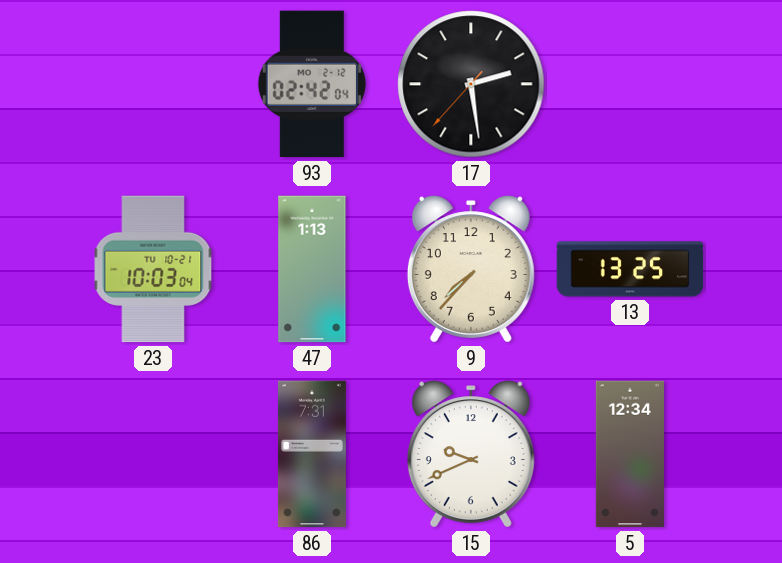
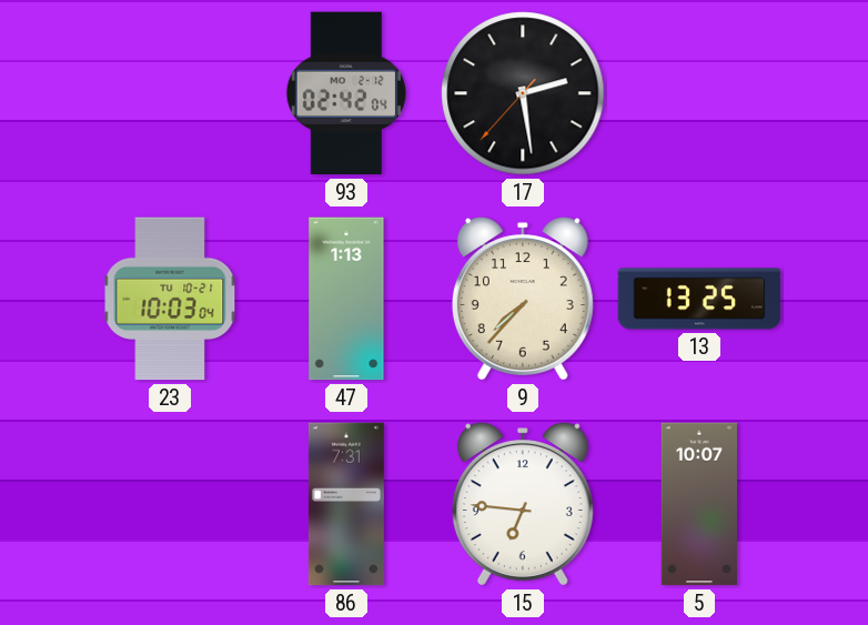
15: 9:41 -> 6:46
5: 12:34 -> 10:07
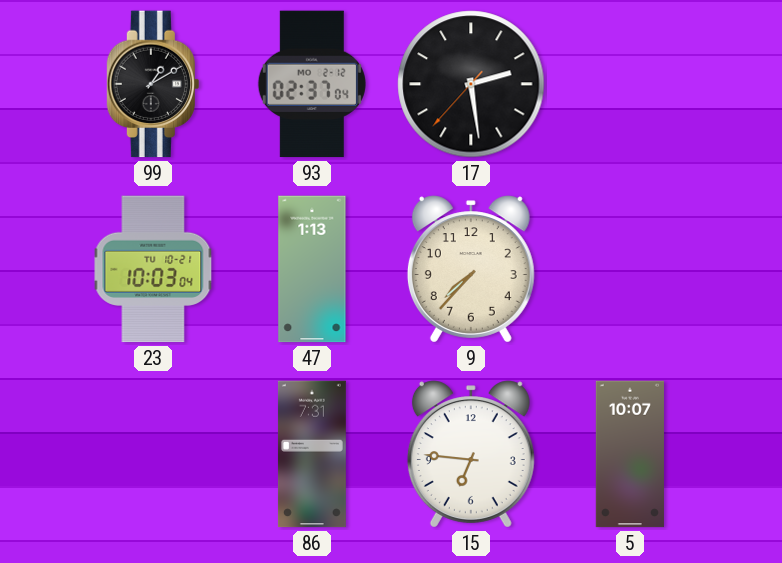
99: none -> 1:10
93: 02:42 -> 02:37
13: 13:25 -> none
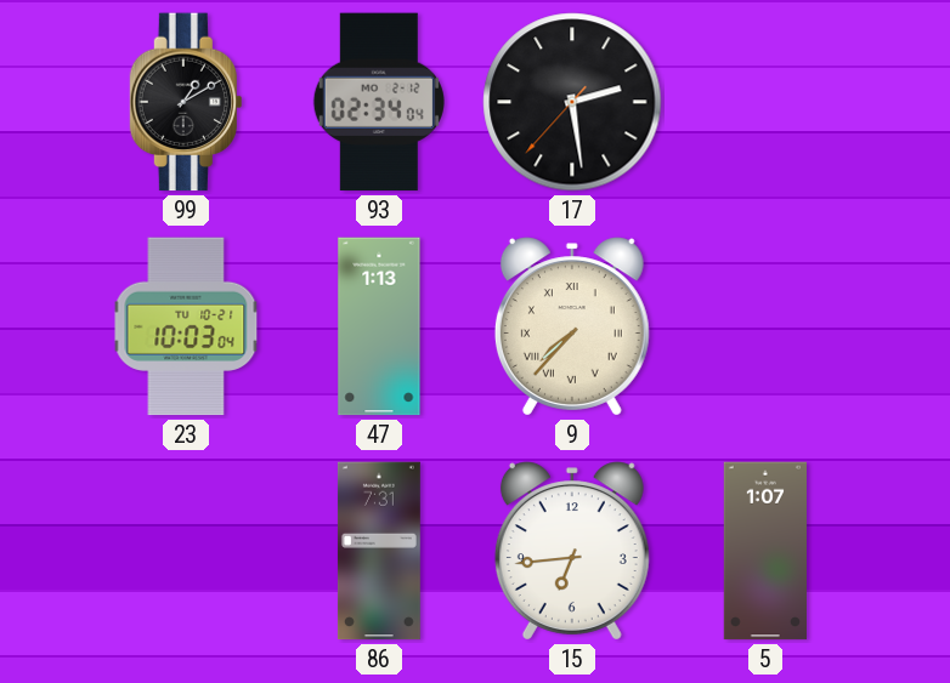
93: 02:37 -> 02:34
9 numerals: Arabic -> Roman
15: 6:46 -> 6:44
5: 10:07 -> 1:07
